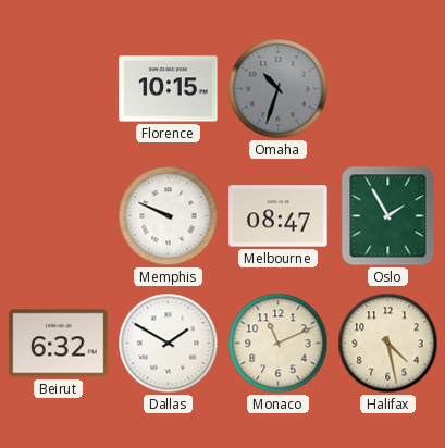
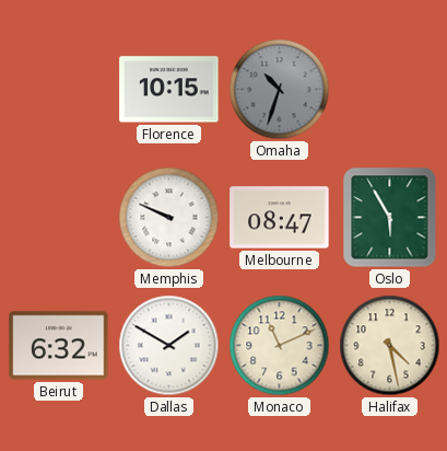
Oslo: 1:55 -> 5:55
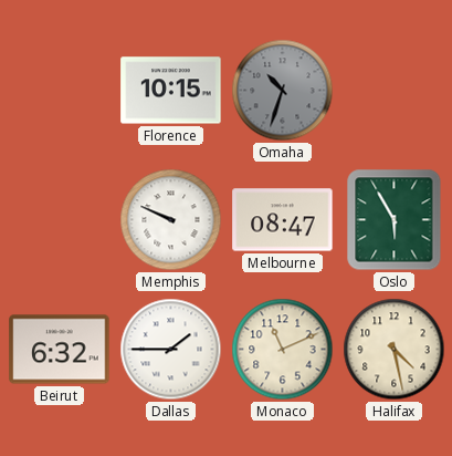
Dallas: 1:50 -> 1:45
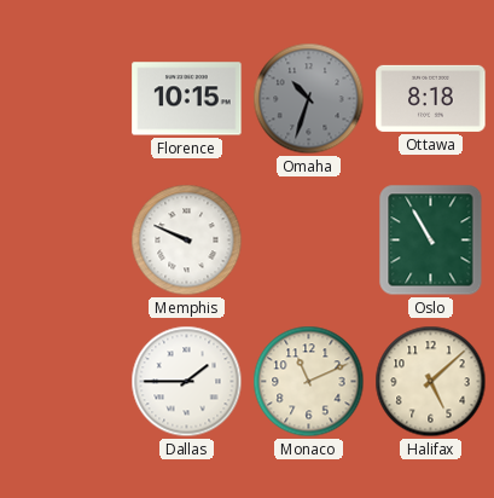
Ottawa: none -> 8:18
Melbourne: 08:47 -> none
Oslo: 5:55 -> 10:55
Beirut: 6:32 -> none
Halifax: 4:28 -> 5:08
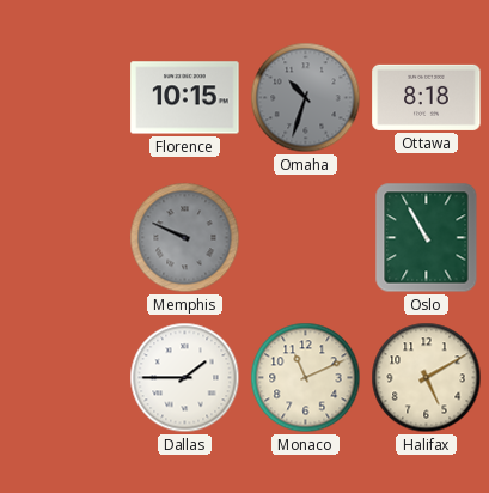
Memphis dial: white -> grey
Halifax: 5:08 -> 5:10
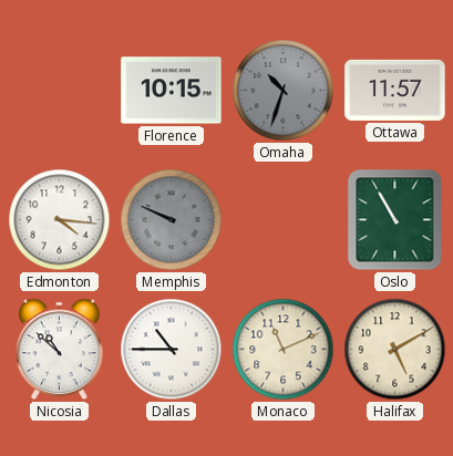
Ottawa: 8:18 -> 11:57
Edmonton: none -> 4:16
Nicosia: none -> 10:52
Dallas: 1:45 -> 10:45
